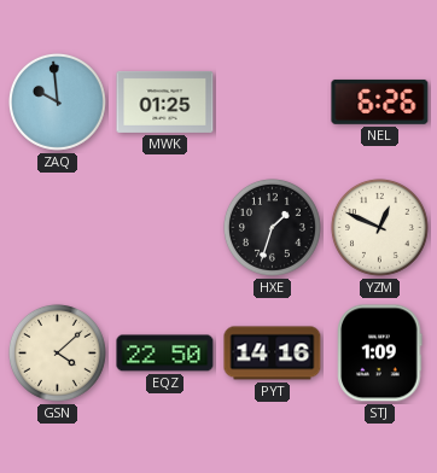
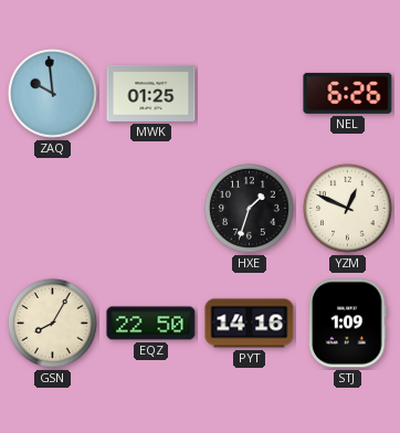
GSN: 4:08 -> 8:05
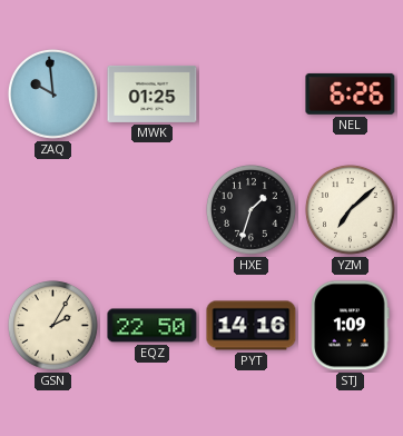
YZM: 12:49 -> 7:08
GSN: 8:05 -> 2:05
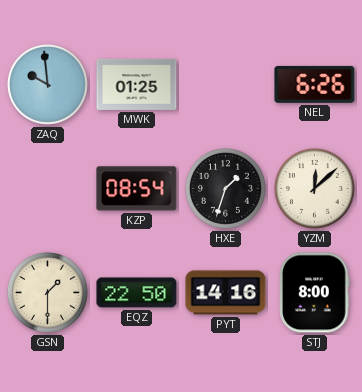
KZP: none -> 08:54
YZM: 7:08 -> 12:08
GSN: 2:05 -> 1:30
STJ: 1:09 -> 8:00
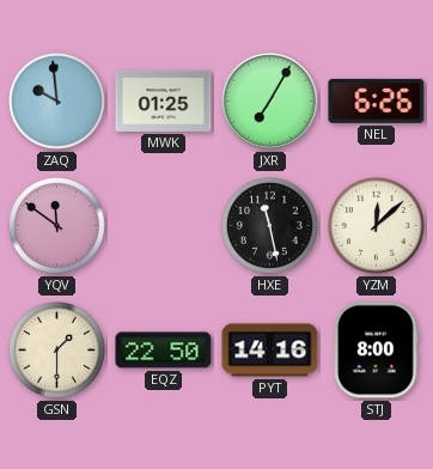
JXR: none -> 7:05
YQV: none -> 11:51
KZP: 08:54 -> none
HXE: 1:33 -> 11:28
